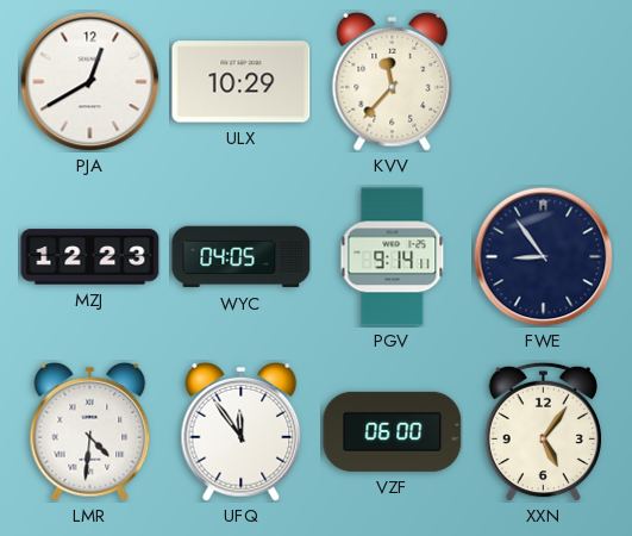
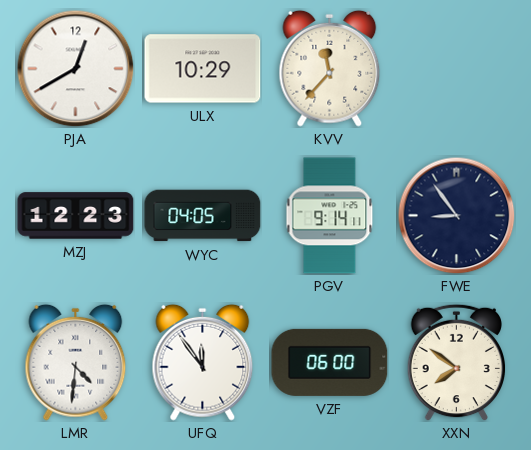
XXN: 5:06 -> 7:51
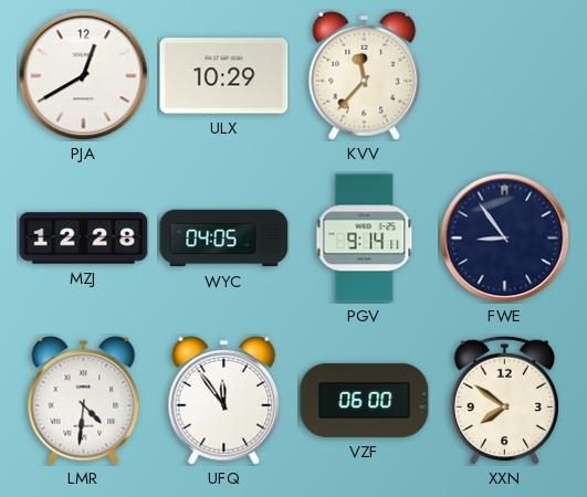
MZJ: 12:23 -> 12:28
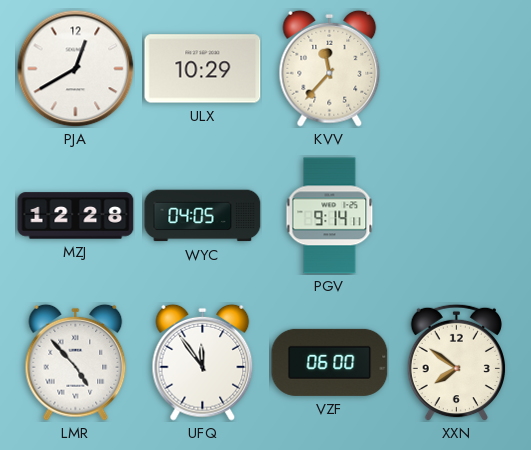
FWE: 8:54 -> none
LMR: 4:31 -> 4:53
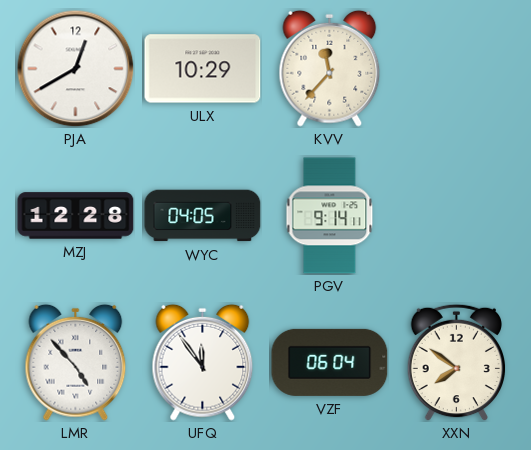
VZF: 06:00 -> 06:04
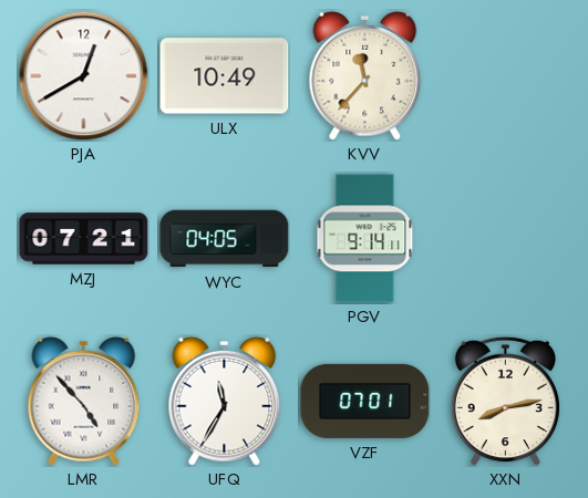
ULX: 10:29 -> 10:49
MZJ: 12:28 -> 07:21
UFQ: 11:54 -> 11:35
VZF: 06:04 -> 07:01
XXN: 7:51 -> 8:13
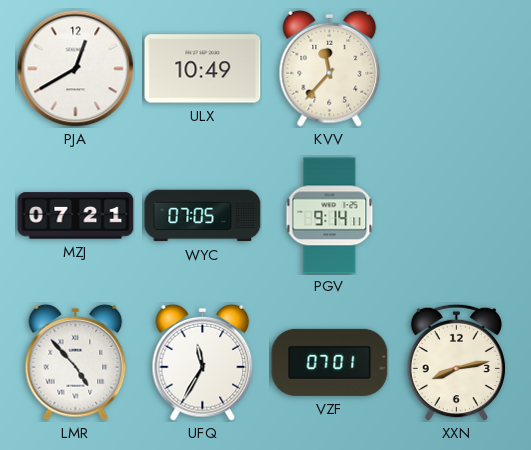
WYC: 04:05 -> 07:05
